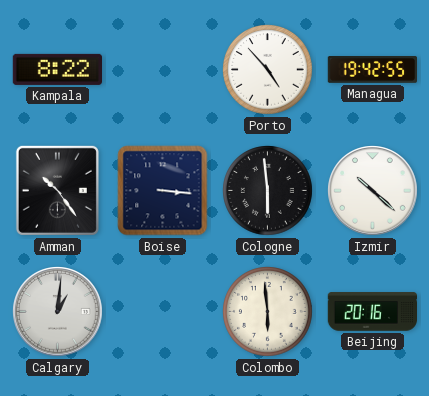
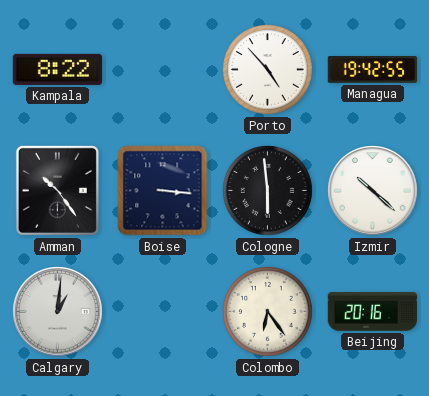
Colombo: 5:59 -> 6:24
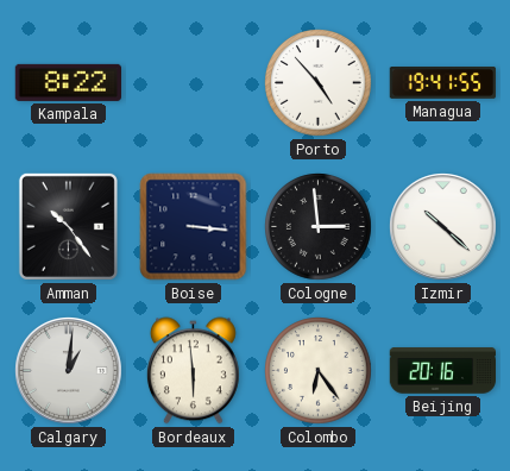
Managua: 19:42 -> 19:41
Cologne: 5:59 -> 2:59
Bordeaux: none -> 5:59
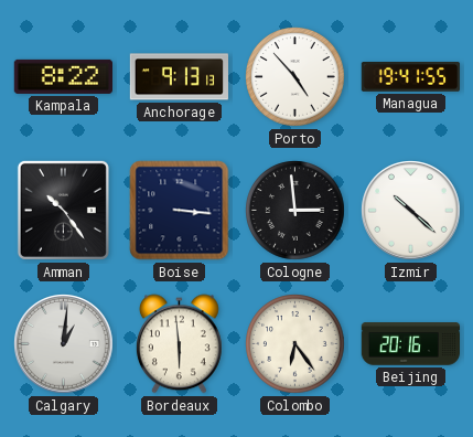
Anchorage: none -> 9:13
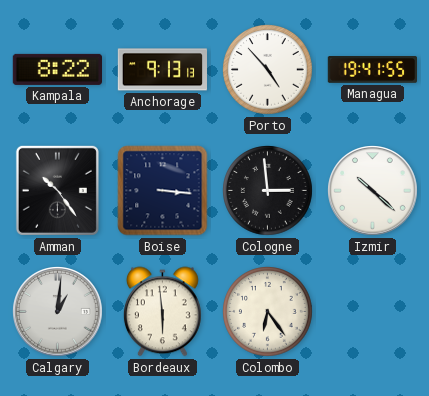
Beijing: 20:16 -> none
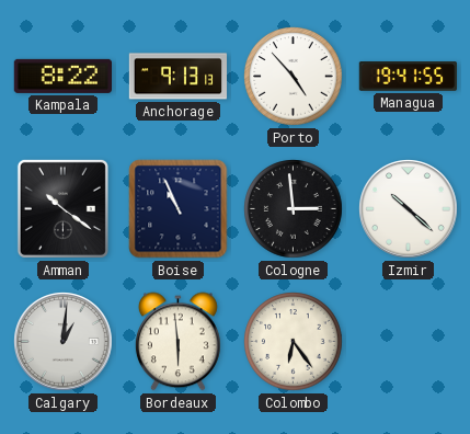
Amman: 10:24 -> 10:21
Boise: 3:16 -> 10:56
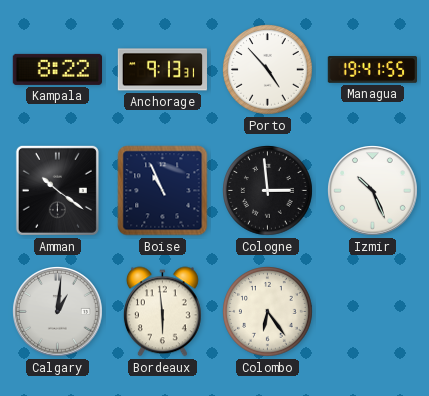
Anchorage: 9:13:13 -> 9:13:31
Izmir: 10:22 -> 10:26
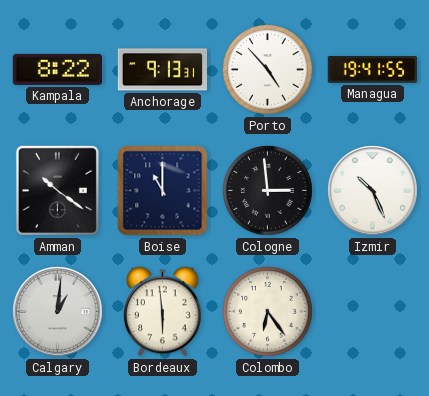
Boise: 10:56 -> 11:00
